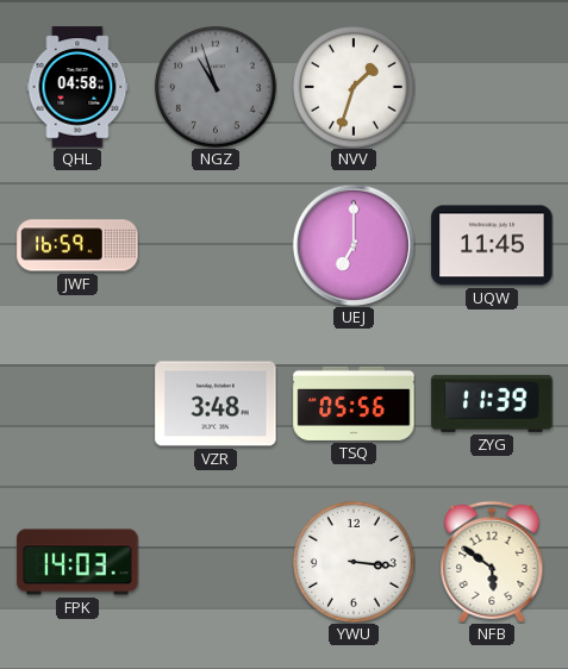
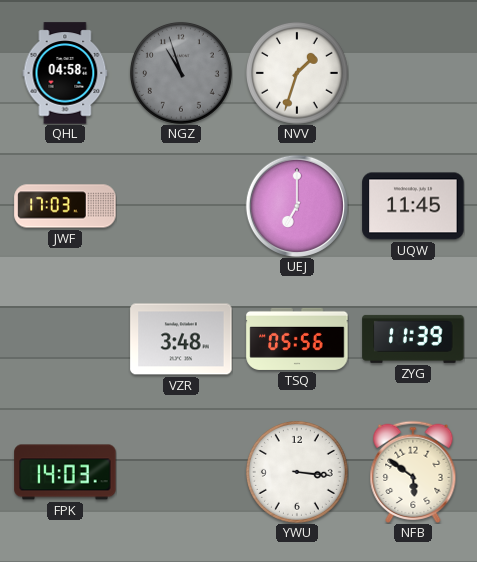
JWF: 16:59 -> 17:03
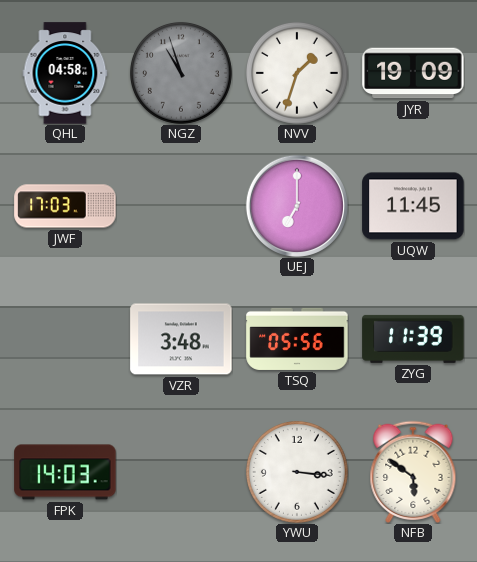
JYR: none -> 19:09
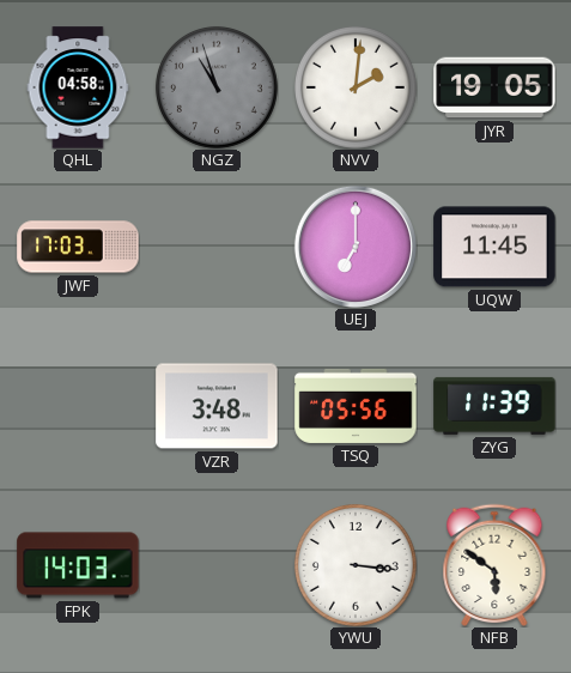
NVV: 1:33 -> 2:01
JYR: 19:09 -> 19:05
